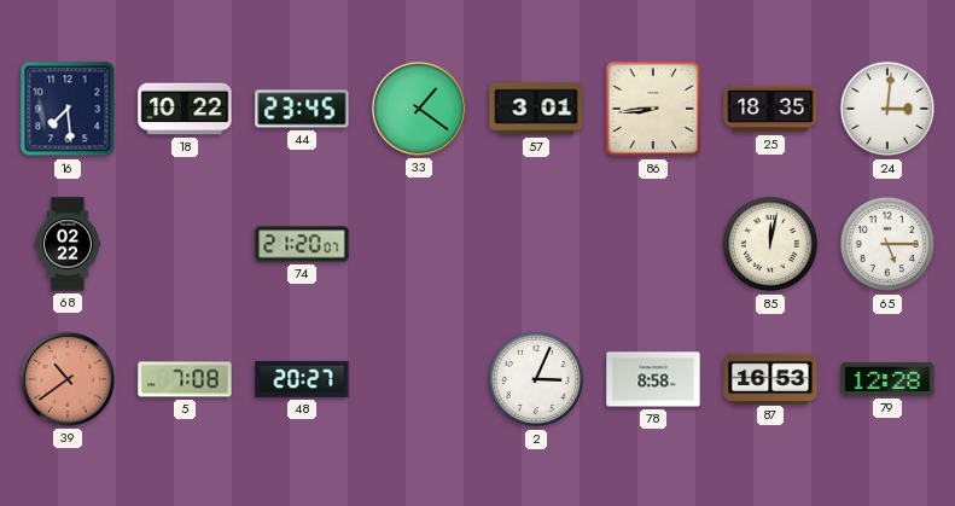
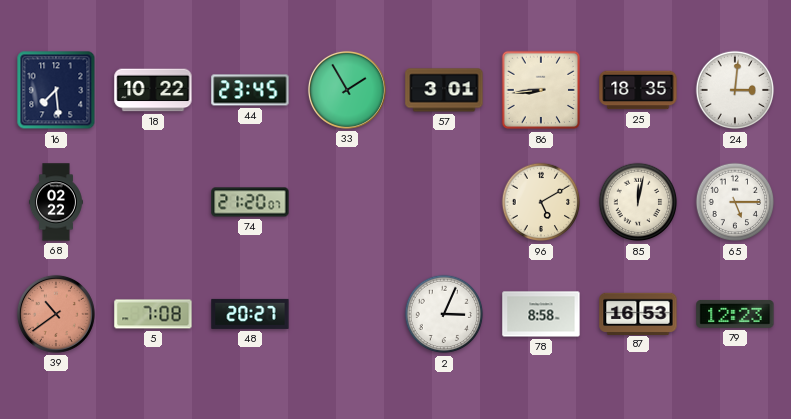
33: 1:21 -> 1:55
96: none -> 5:10
79: 12:28 -> 12:23
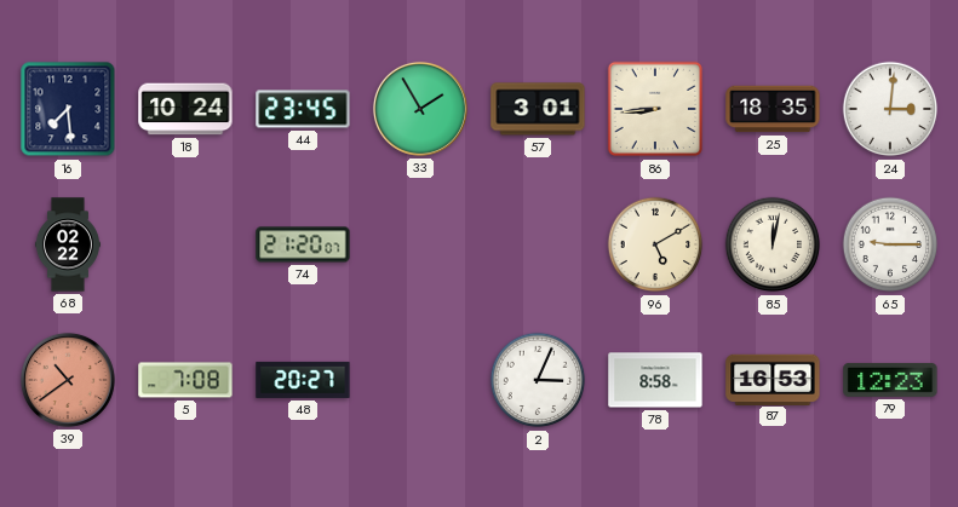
18: 10:22 -> 10:24
65: 5:15 -> 9:15
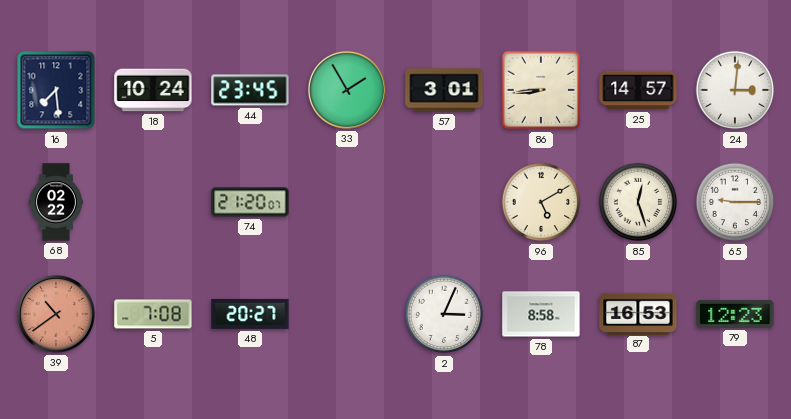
25: 18:35 -> 14:57
85: 12:02 -> 12:27
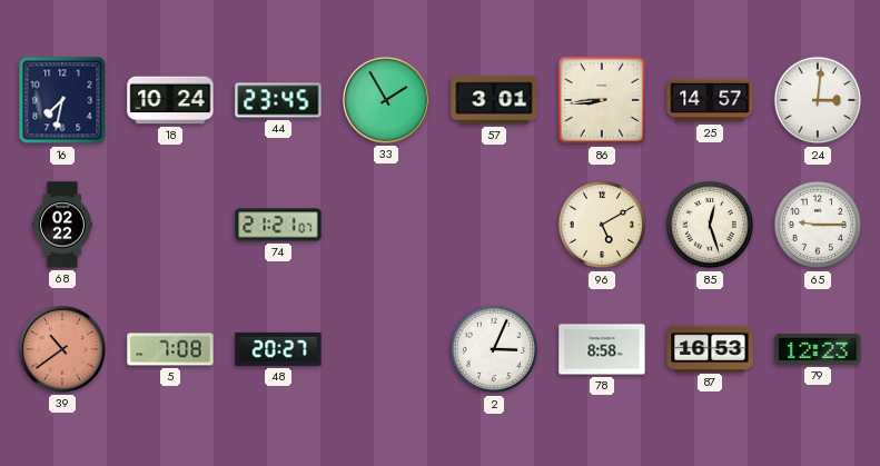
16: 7:29 -> 7:32
74: 21:20 -> 21:21
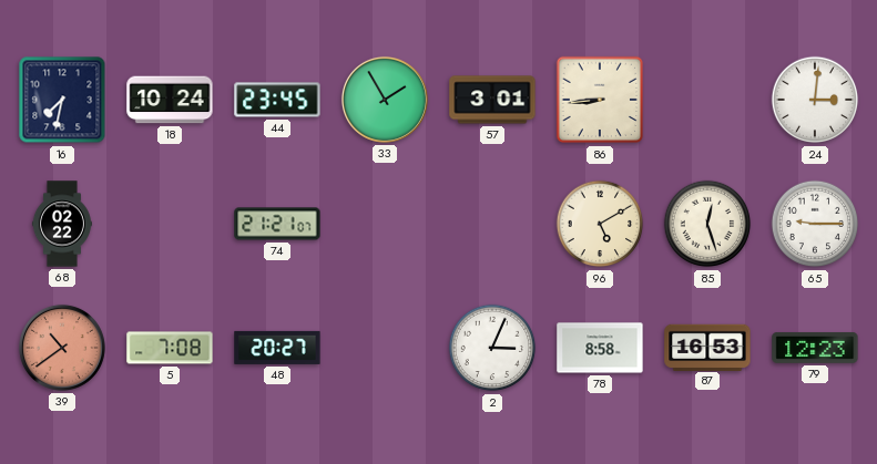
25: 14:57 -> none
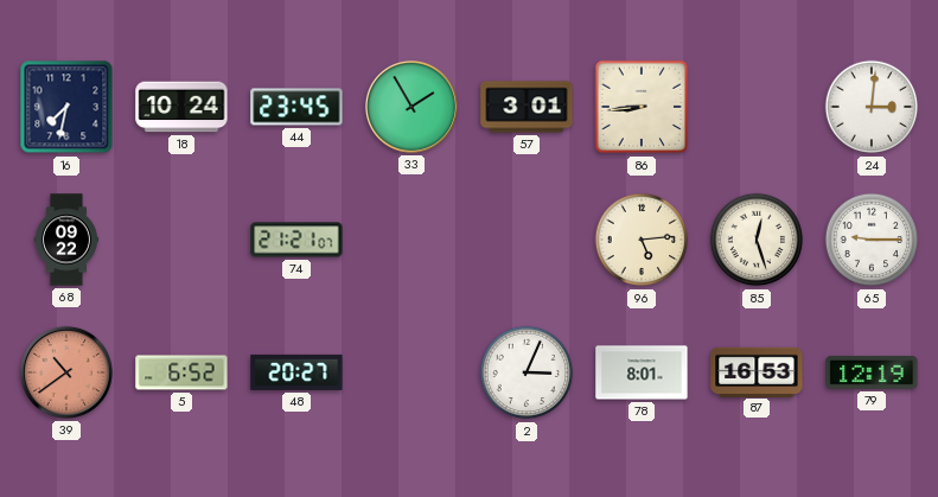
68: 02:22 -> 09:22
96: 5:10 -> 5:14
5: 7:08 -> 6:52
78: 8:58 -> 8:01
79: 12:23 -> 12:19
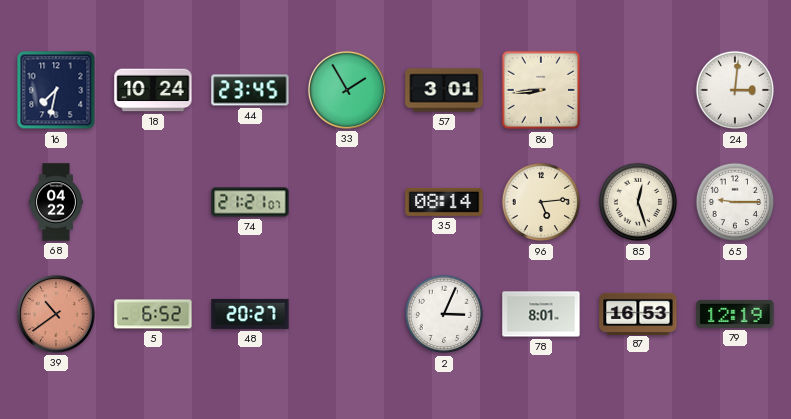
68: 09:22 -> 04:22
35: none -> 08:14
